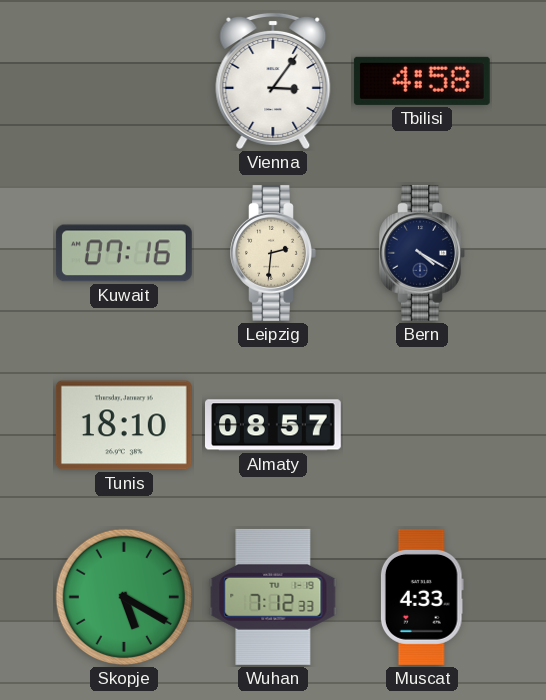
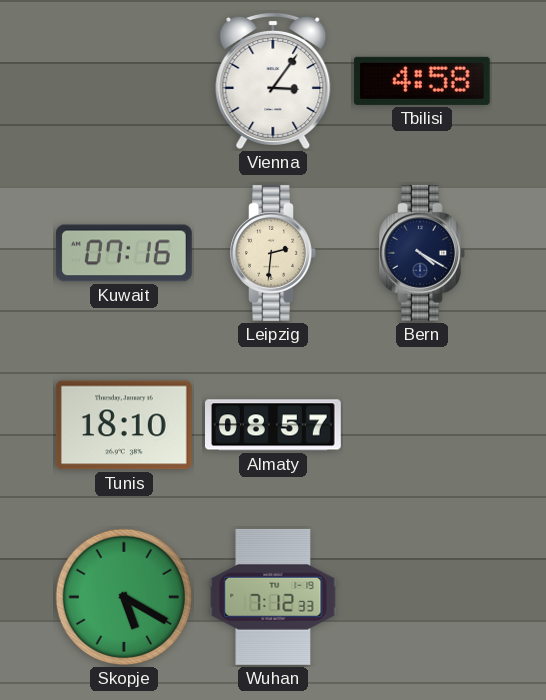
Muscat: 4:33 -> none
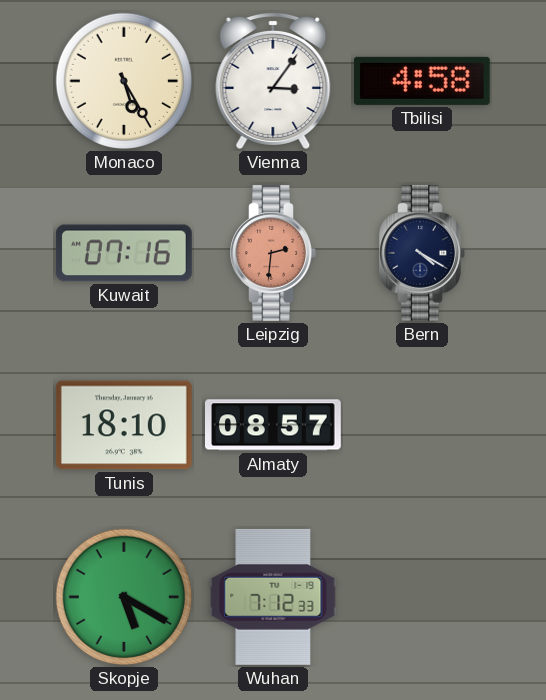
Monaco: none -> 5:25
Leipzig dial: cream -> salmon
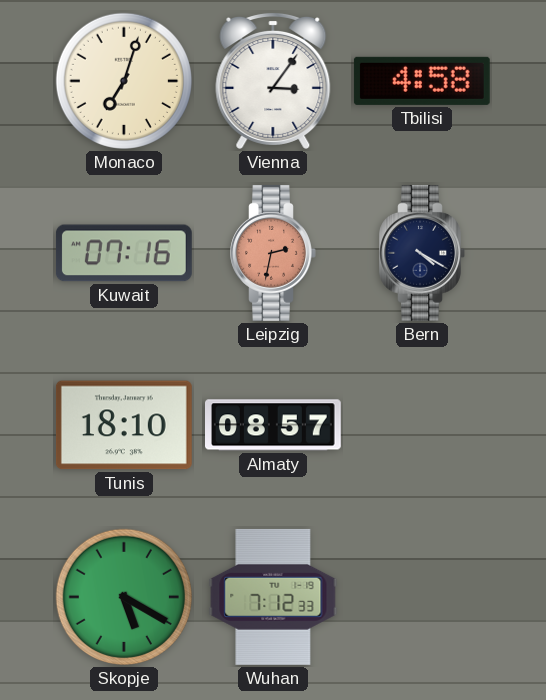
Monaco: 5:25 -> 7:03
Leipzig: 2:31 -> 2:32
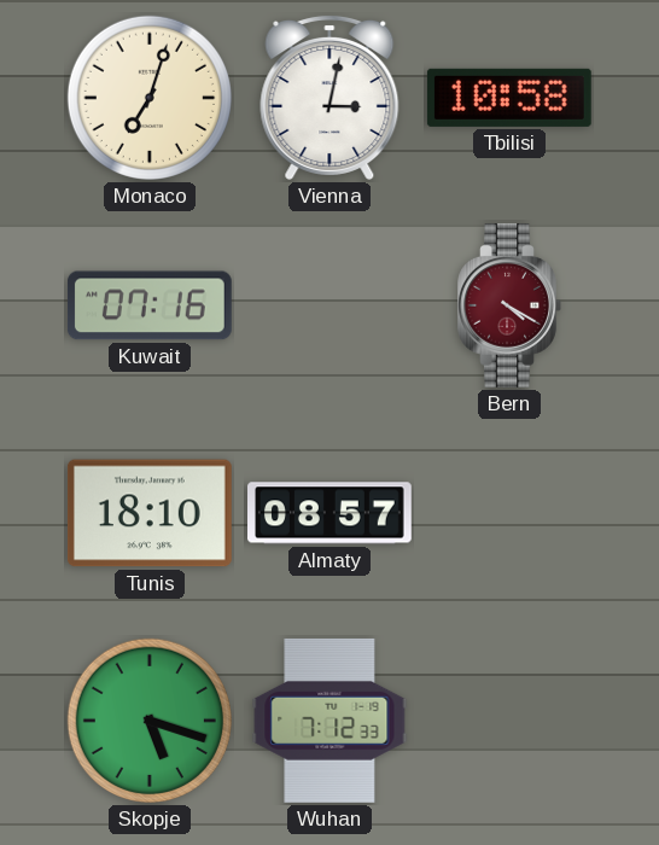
Vienna: 3:06 -> 3:02
Tbilisi: 4:58 -> 10:58
Leipzig: 2:32 -> none
Bern dial: navy -> burgundy
Skopje: 5:20 -> 5:18
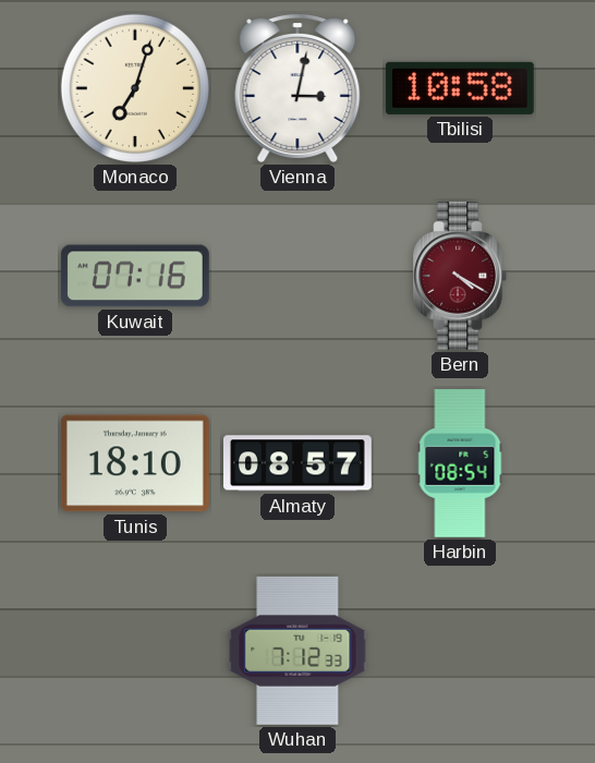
Harbin: none -> 08:54
Skopje: 5:18 -> none
